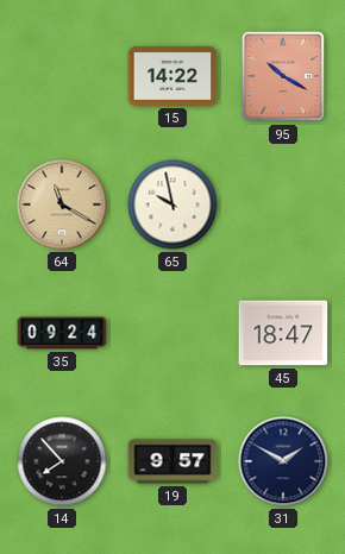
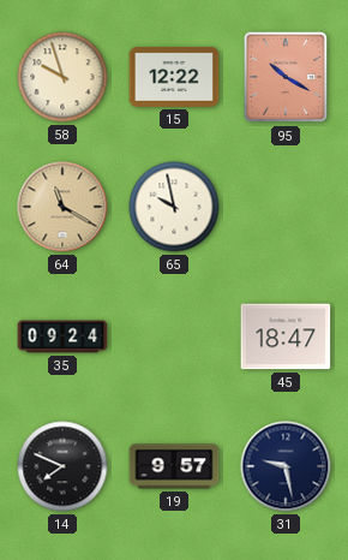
58: none -> 9:57
15: 14:22 -> 12:22
14: 7:53 -> 7:49
31: 1:50 -> 9:28
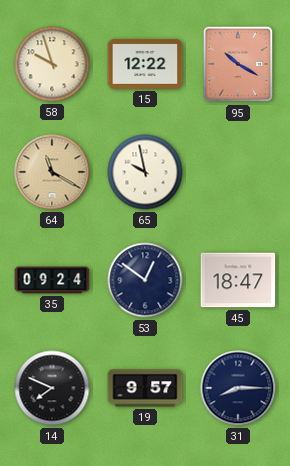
53: none -> 12:51
31: 9:28 -> 8:15
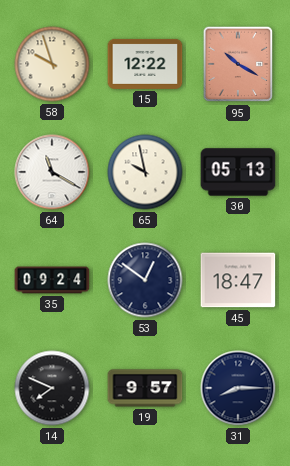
64 dial: champagne -> white
30: none -> 05:13
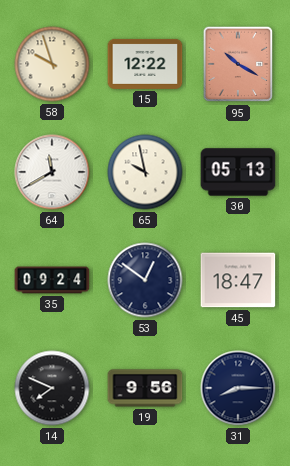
64: 11:20 -> 11:40
19: 9:57 -> 9:56
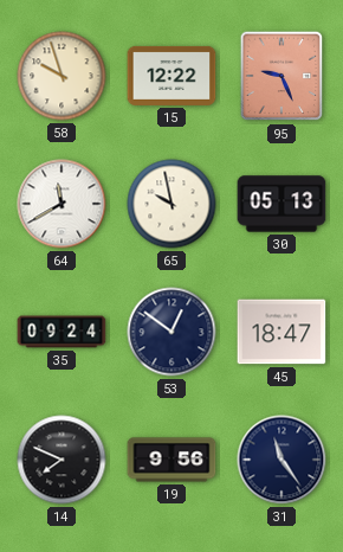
95: 10:20 -> 9:26
31: 8:15 -> 11:24
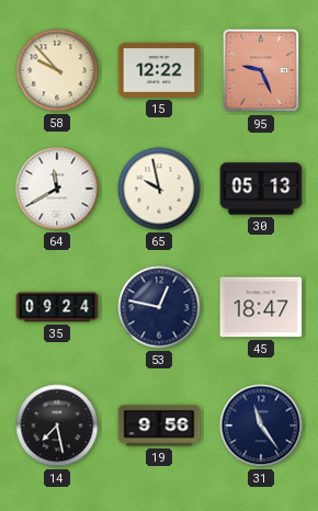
58: 9:57 -> 9:53
53: 12:51 -> 12:47
14: 7:49 -> 7:28
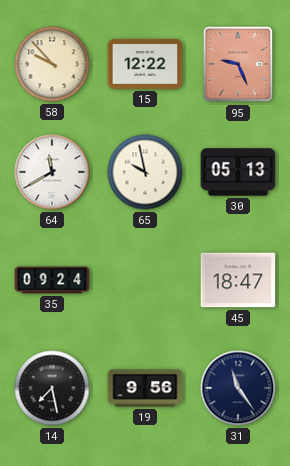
53: 12:47 -> none
